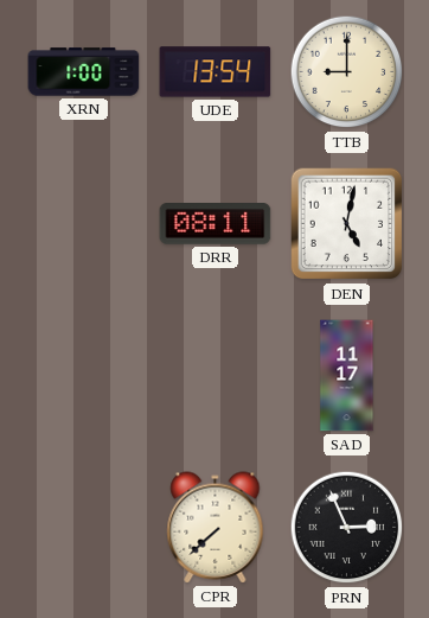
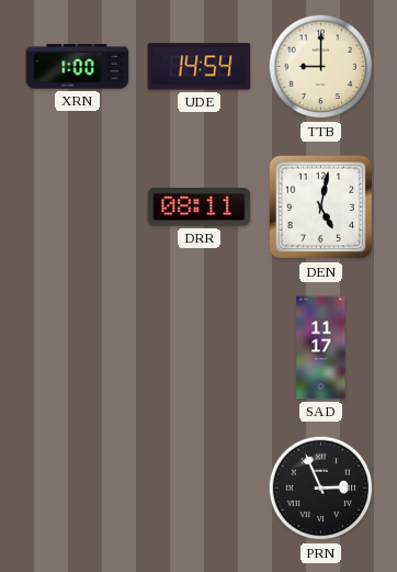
UDE: 13:54 -> 14:54
CPR: 7:38 -> none
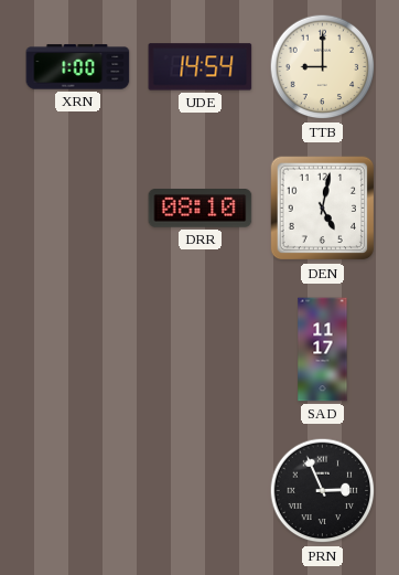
DRR: 08:11 -> 08:10
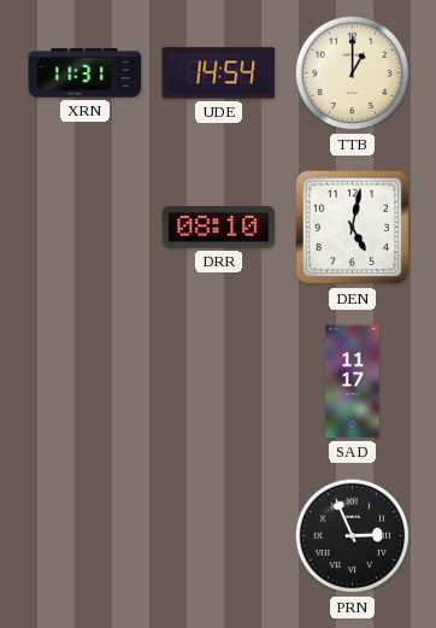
XRN: 1:00 -> 11:31
TTB: 9:00 -> 1:00
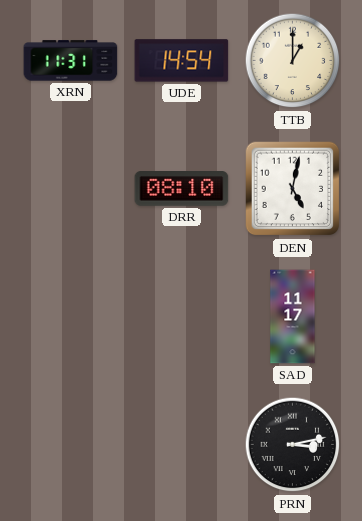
PRN: 2:56 -> 3:13
